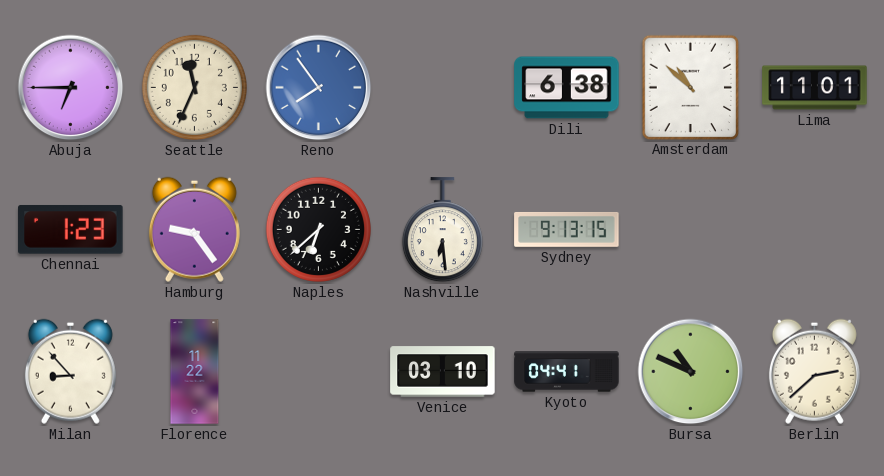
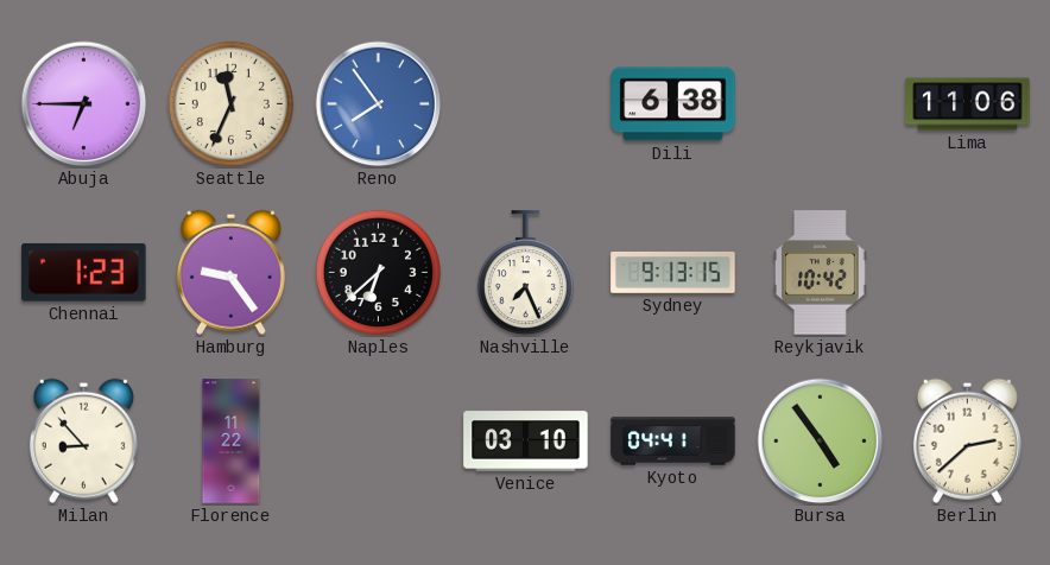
Amsterdam: 10:52 -> none
Lima: 11:01 -> 11:06
Nashville: 6:29 -> 7:26
Reykjavik: none -> 10:42
Bursa: 10:49 -> 4:54
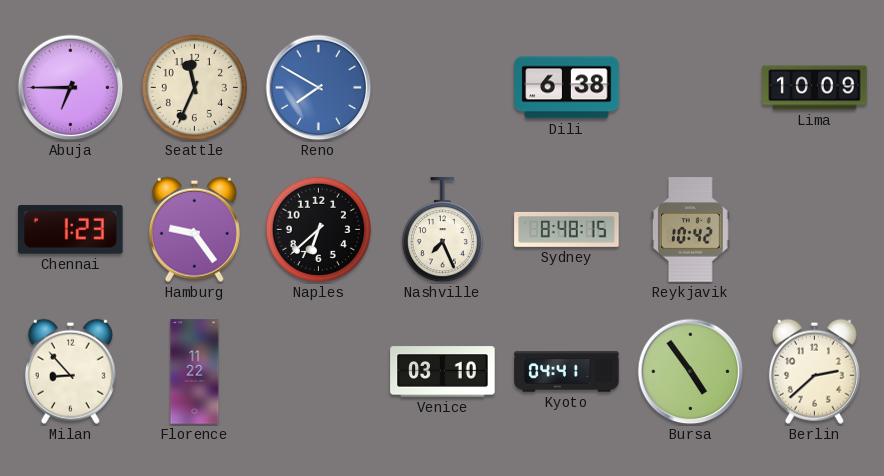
Reno: 7:54 -> 7:50
Lima: 11:06 -> 10:09
Sydney: 9:13 -> 8:48
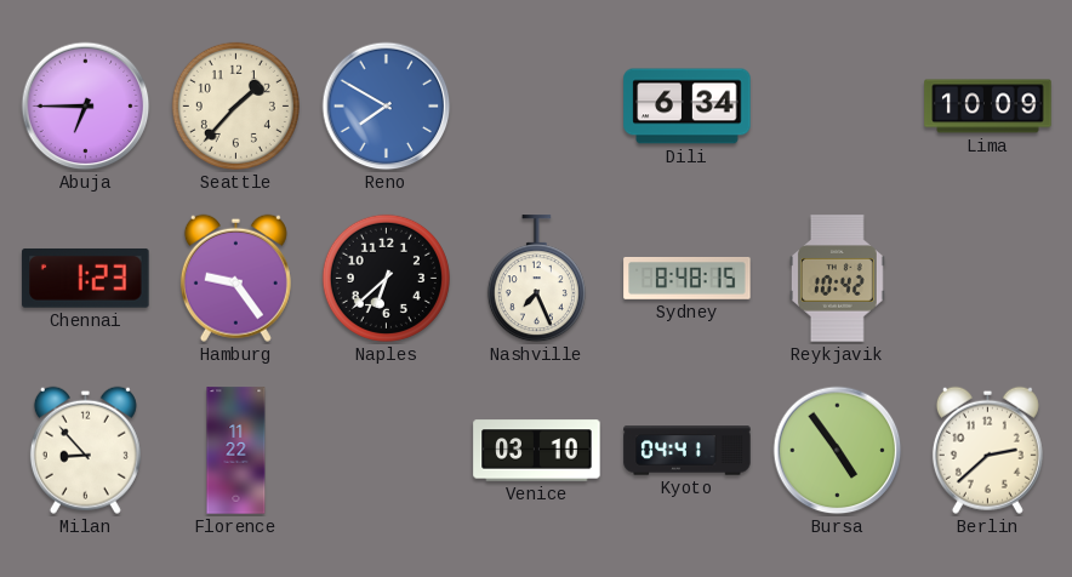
Seattle: 11:34 -> 1:37
Dili: 6:38 -> 6:34
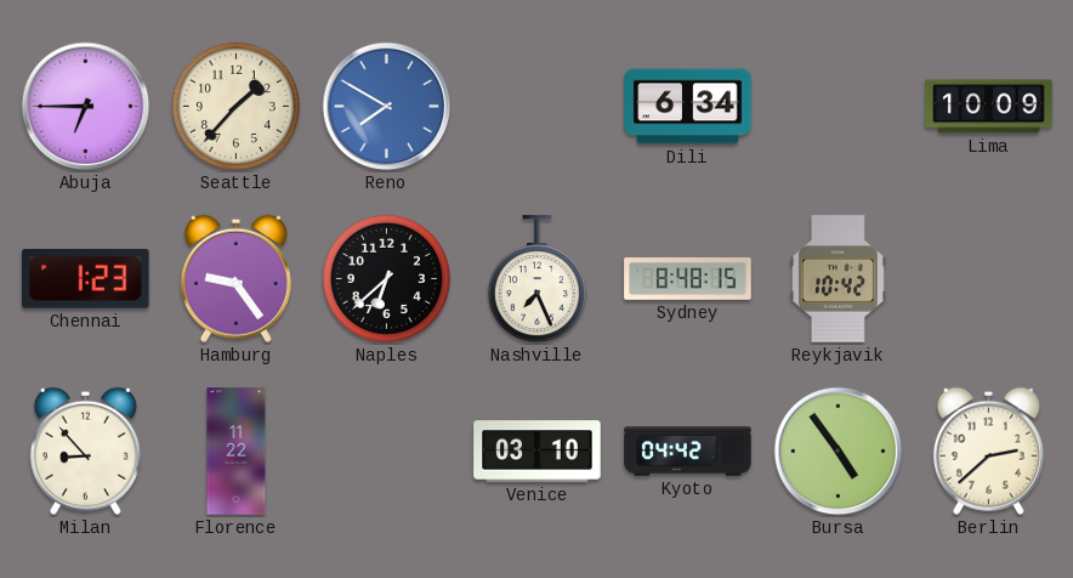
Kyoto: 04:41 -> 04:42
